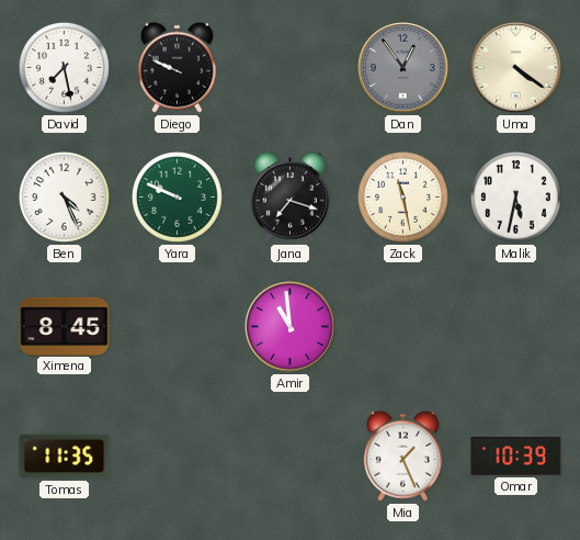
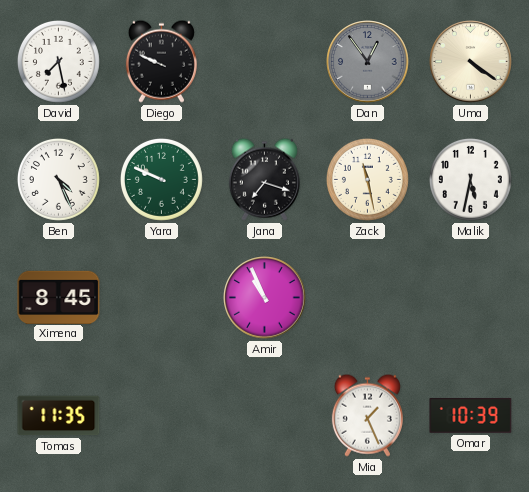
Amir: 10:59 -> 10:56
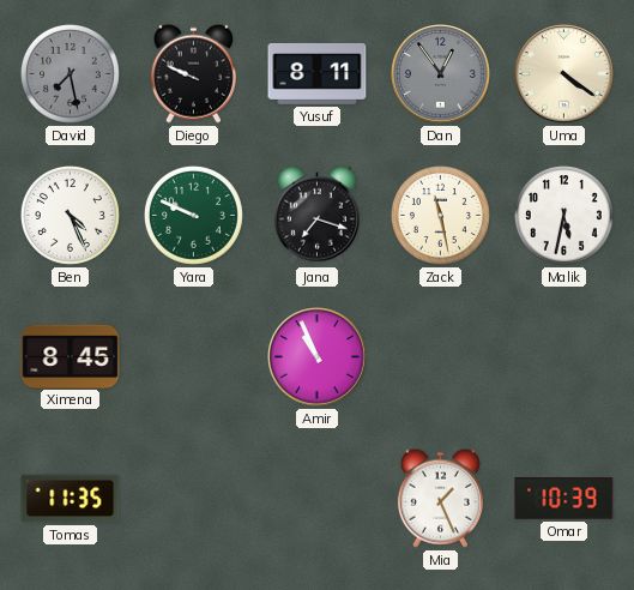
David dial: white -> grey
Yusuf: none -> 8:11
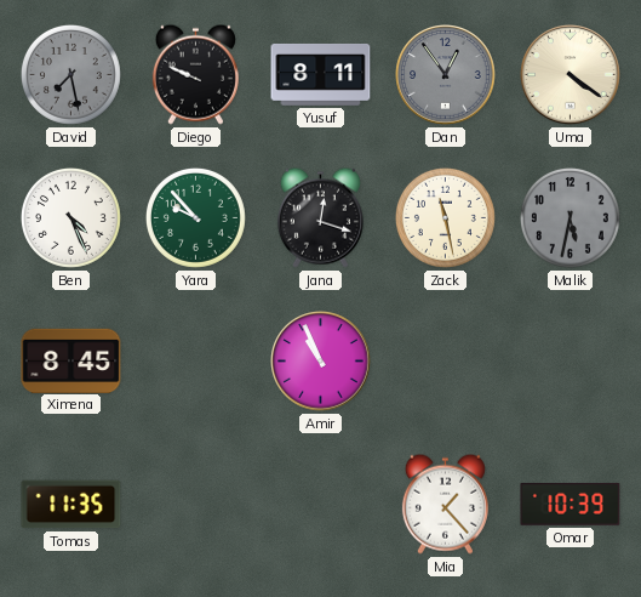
Yara: 9:49 -> 9:53
Jana: 7:18 -> 12:18
Malik dial: white -> grey
Mia: 1:26 -> 1:23
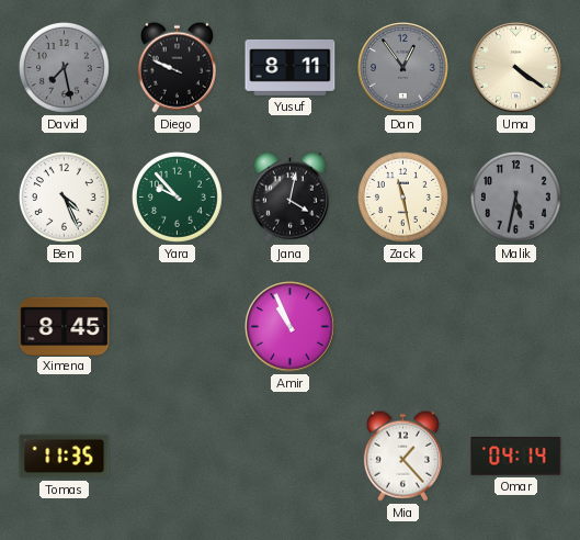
Jana: 12:18 -> 4:02
Omar: 10:39 -> 04:14
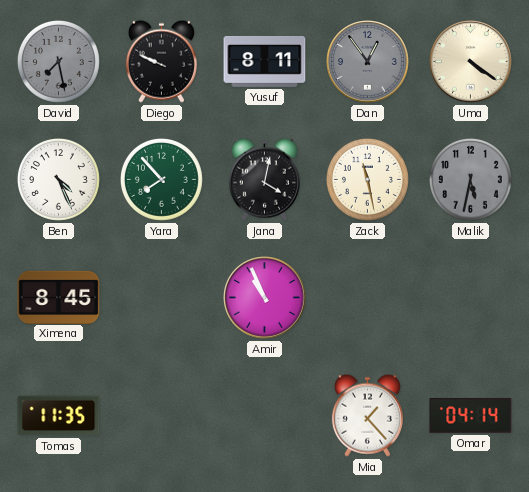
Yara: 9:53 -> 7:53
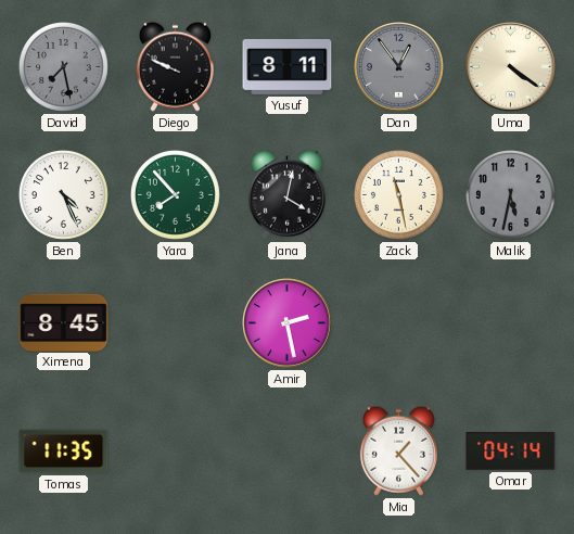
Amir: 10:56 -> 2:28
